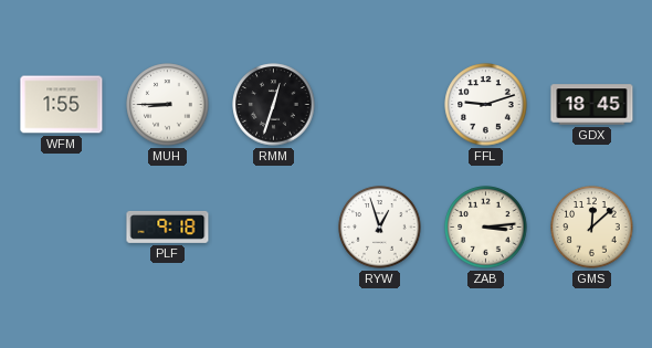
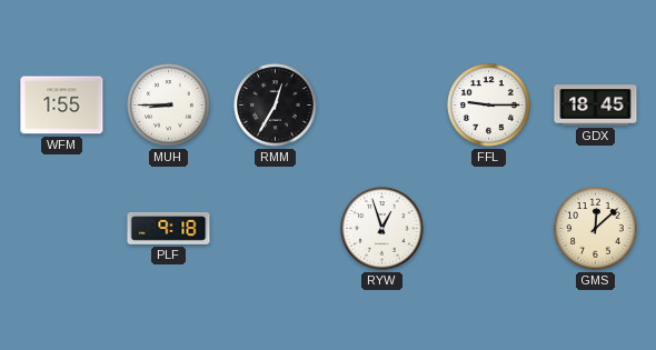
RMM: 12:33 -> 12:35
FFL: 9:12 -> 9:15
ZAB: 3:14 -> none
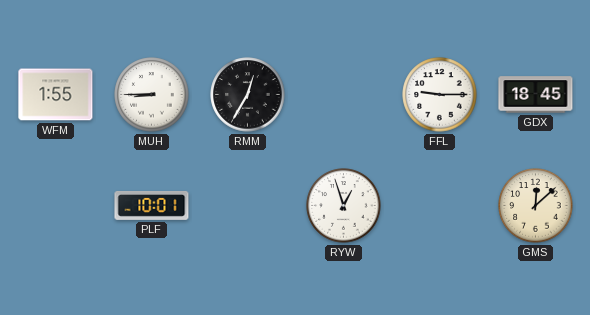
PLF: 9:18 -> 10:01
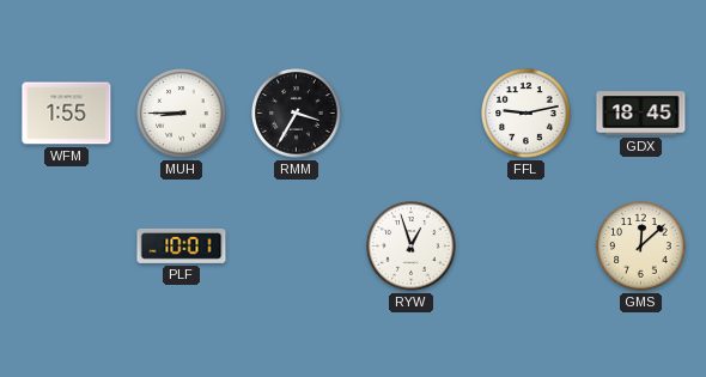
RMM: 12:35 -> 3:35
FFL: 9:15 -> 9:13
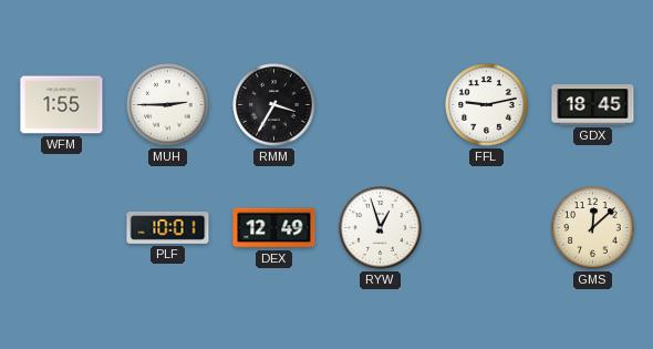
MUH: 8:45 -> 2:45
DEX: none -> 12:49
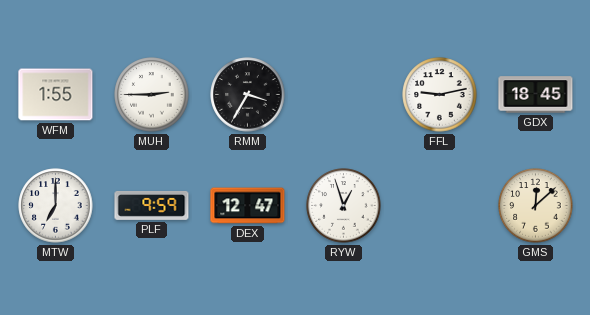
MTW: none -> 7:00
PLF: 10:01 -> 9:59
DEX: 12:49 -> 12:47
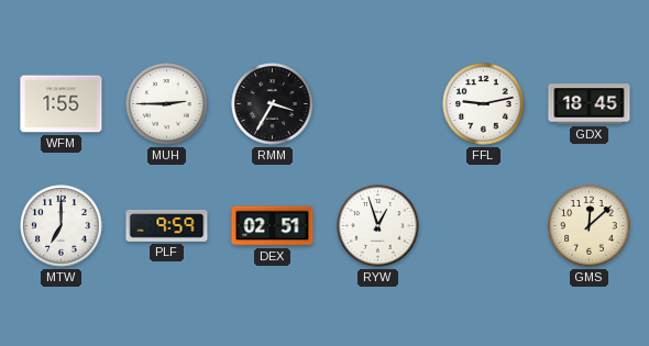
DEX: 12:47 -> 02:51
